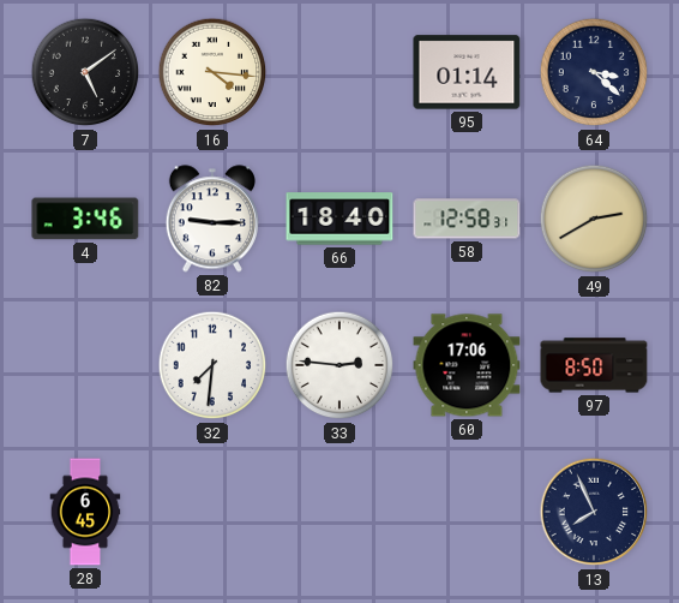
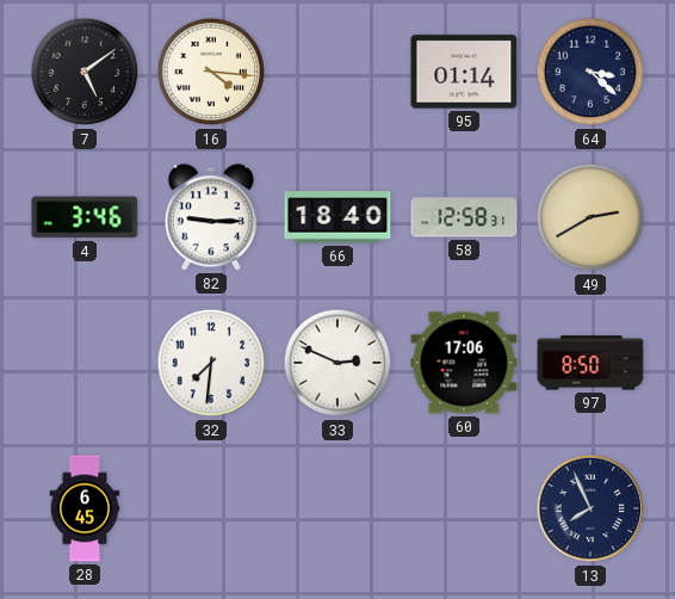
33: 2:46 -> 2:49
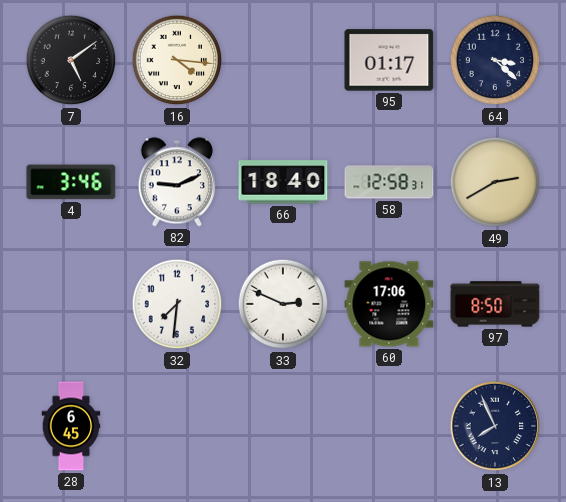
95: 01:14 -> 01:17
82: 9:15 -> 9:11
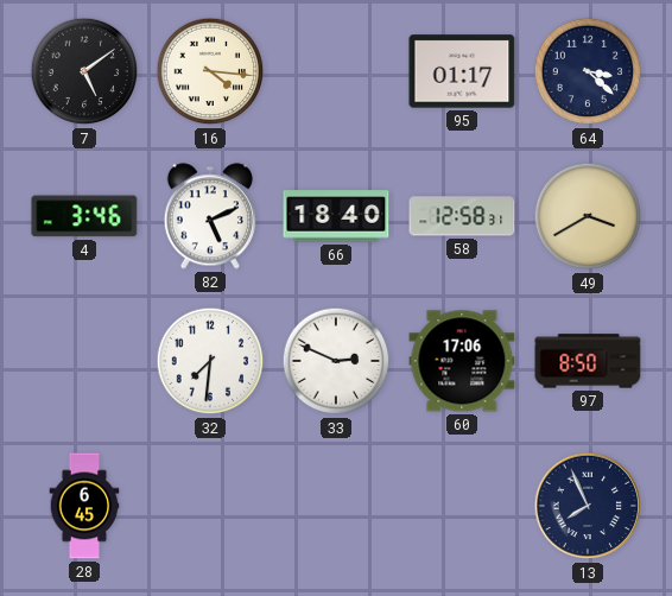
82: 9:11 -> 5:11
49: 2:40 -> 3:40
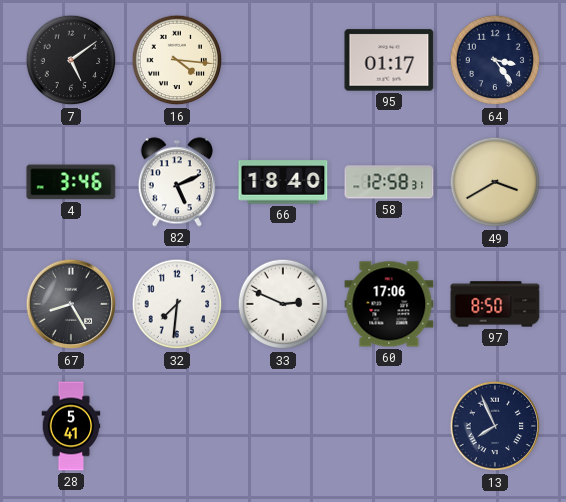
64: 3:22 -> 3:24
67: none -> 8:25
28: 6:45 -> 5:41
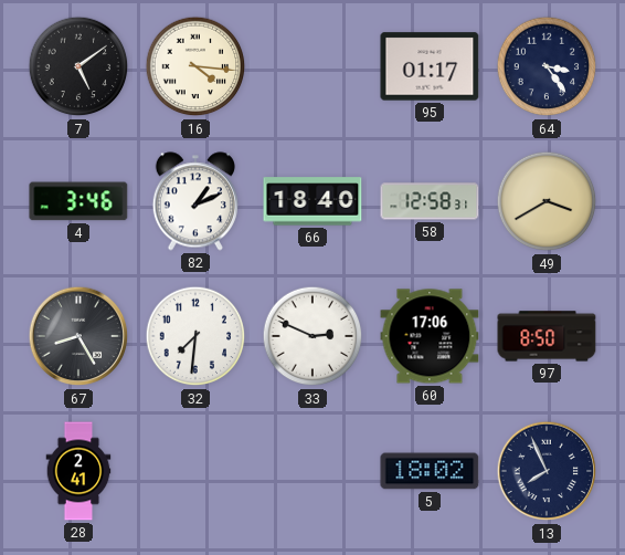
82: 5:11 -> 1:11
28: 5:41 -> 2:41
5: none -> 18:02
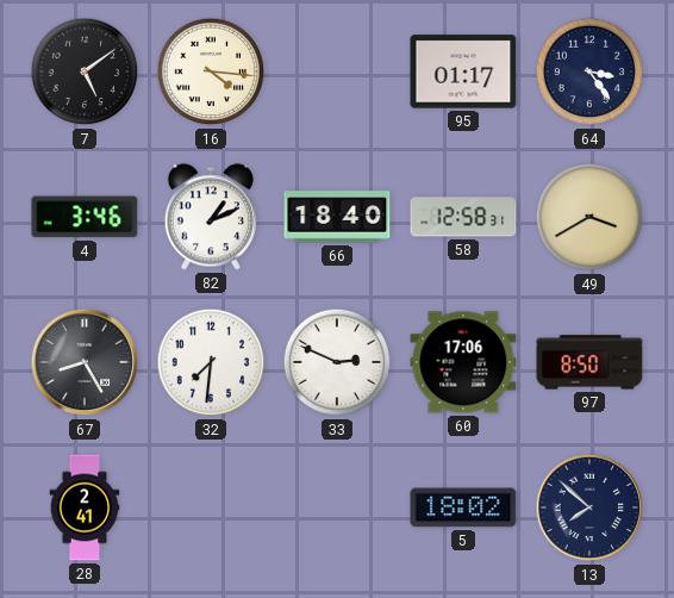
13: 7:56 -> 7:52
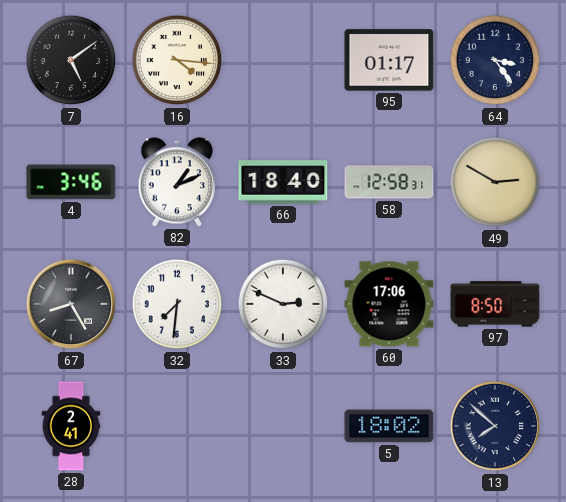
49: 3:40 -> 2:50
